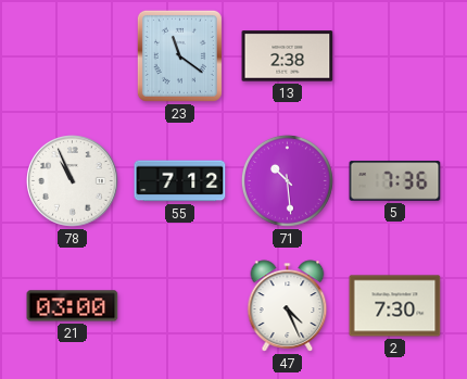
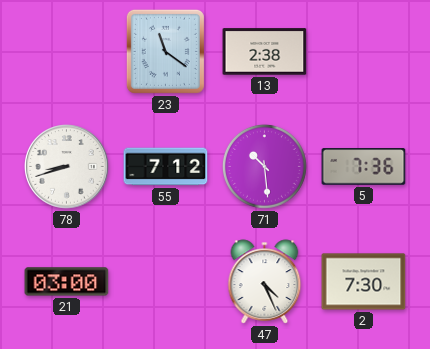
78: 10:56 -> 8:42
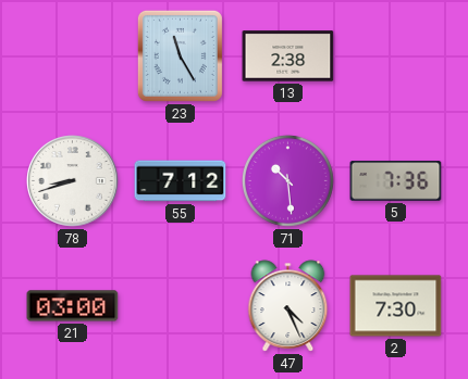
23: 11:21 -> 11:25
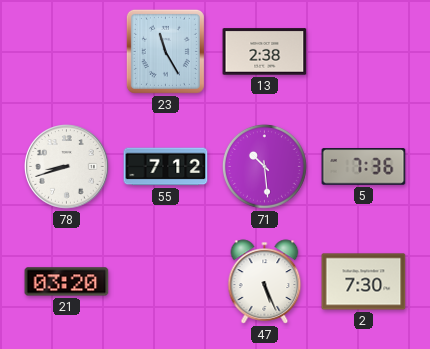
21: 03:00 -> 03:20
47: 4:26 -> 5:26
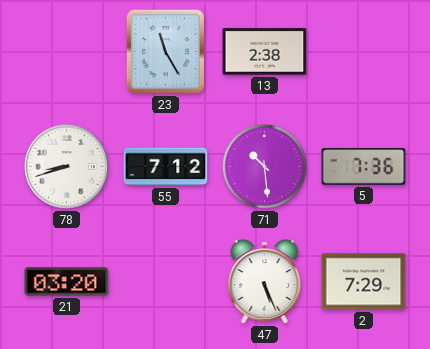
2: 7:30 -> 7:29
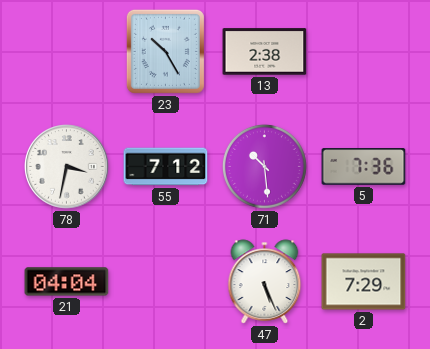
23: 11:25 -> 10:25
78: 8:42 -> 3:32
21: 03:20 -> 04:04
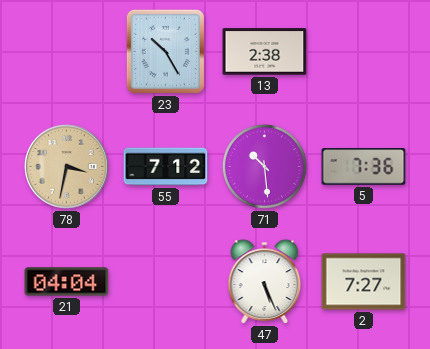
78 dial: white -> champagne
2: 7:29 -> 7:27
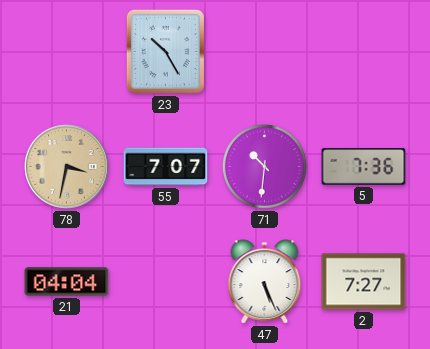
13: 2:38 -> none
55: 7:12 -> 7:07
71: 10:29 -> 10:31
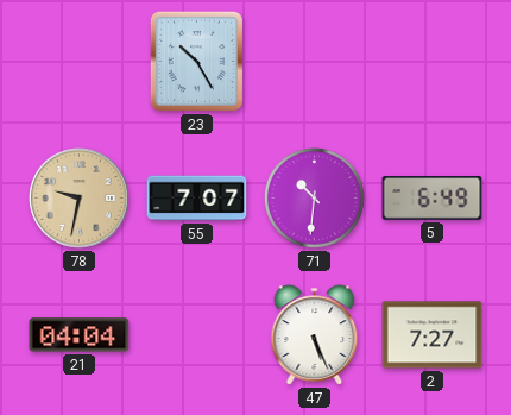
78: 3:32 -> 9:32
5: 7:36 -> 6:49
